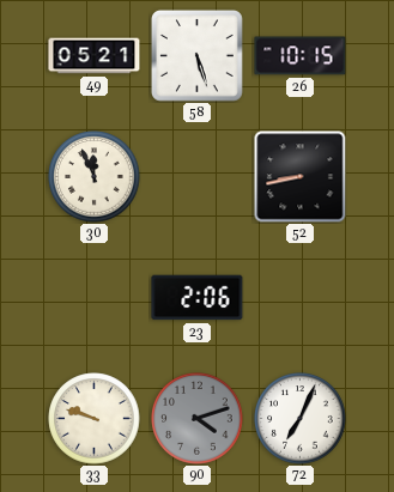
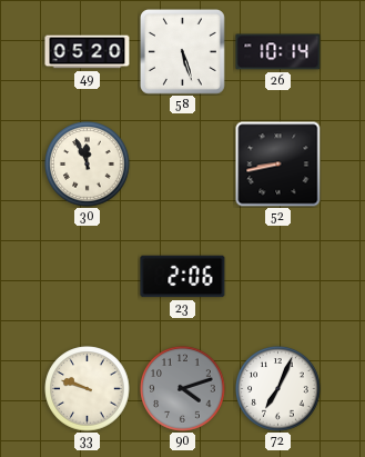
49: 05:21 -> 05:20
26: 10:15 -> 10:14
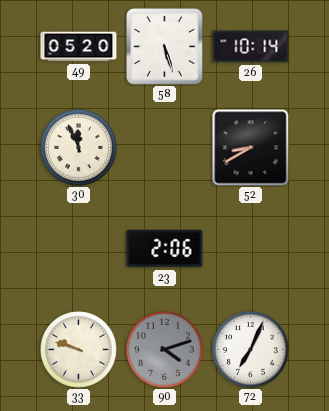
52: 8:43 -> 8:40
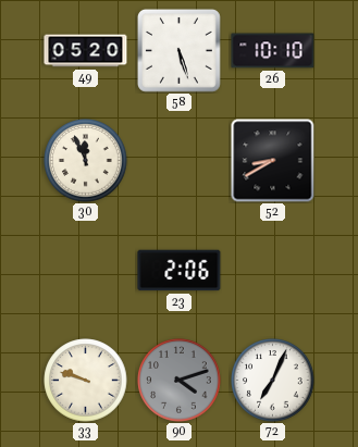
26: 10:14 -> 10:10
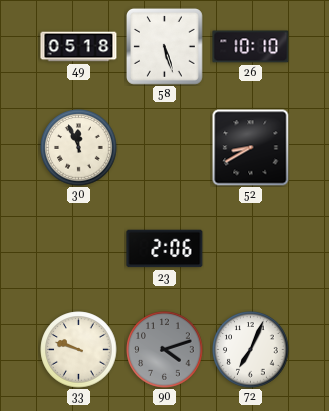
49: 05:20 -> 05:18
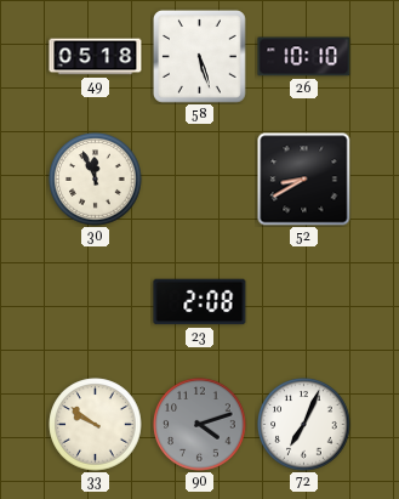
23: 2:06 -> 2:08
33: 9:48 -> 9:51
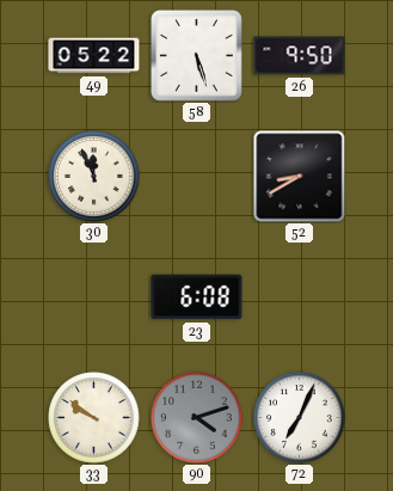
49: 05:18 -> 05:22
26: 10:10 -> 9:50
23: 2:08 -> 6:08
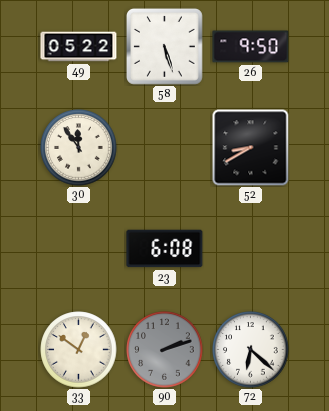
30: 11:56 -> 11:54
33: 9:51 -> 12:51
90: 4:12 -> 2:12
72: 7:04 -> 6:22
